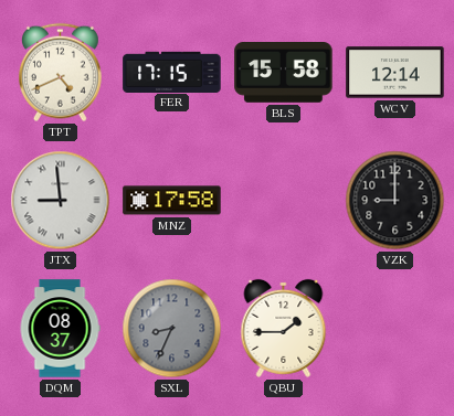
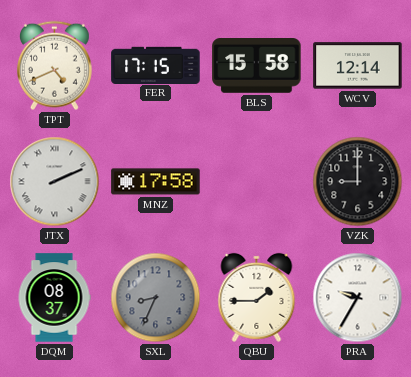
JTX: 8:59 -> 2:11
PRA: none -> 9:35
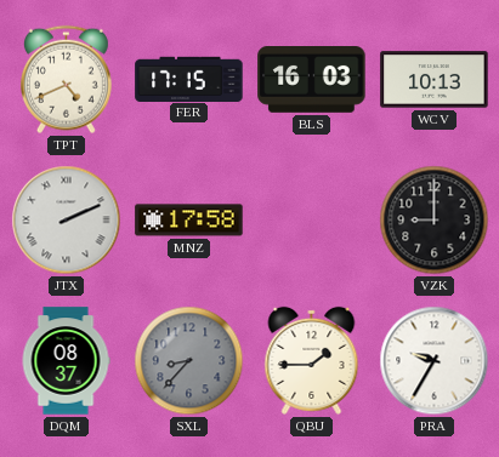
BLS: 15:58 -> 16:03
WCV: 12:14 -> 10:13
SXL: 8:34 -> 8:37
